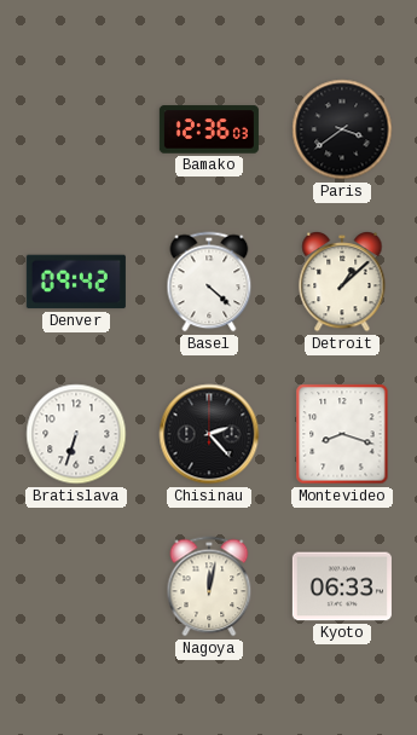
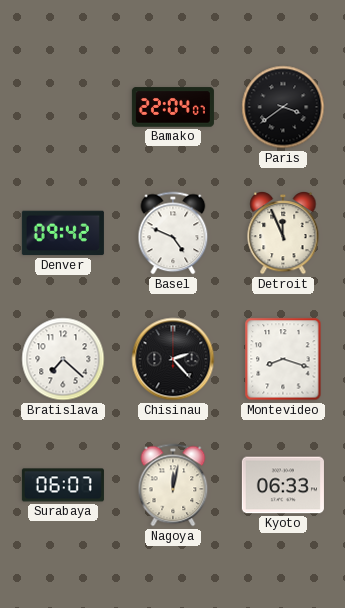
Bamako: 12:36 -> 22:04
Basel: 4:22 -> 4:49
Detroit: 1:08 -> 11:56
Bratislava: 6:33 -> 7:22
Surabaya: none -> 06:07
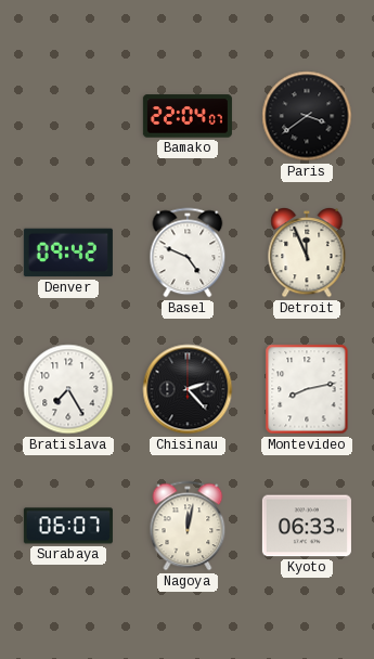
Bratislava: 7:22 -> 7:25
Montevideo: 8:18 -> 8:13
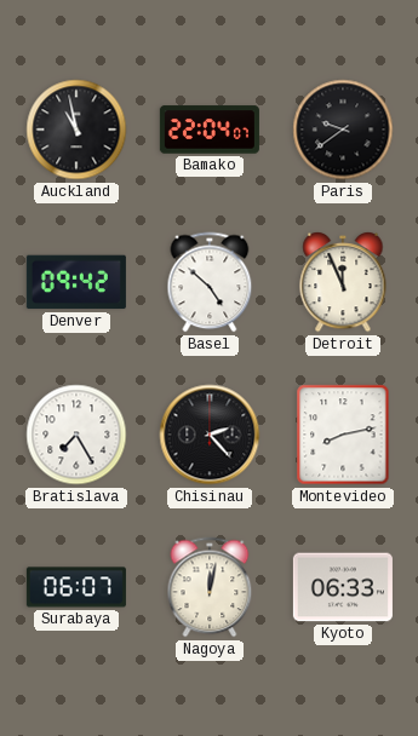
Auckland: none -> 10:58
Paris: 3:39 -> 9:39
Basel: 4:49 -> 4:52
